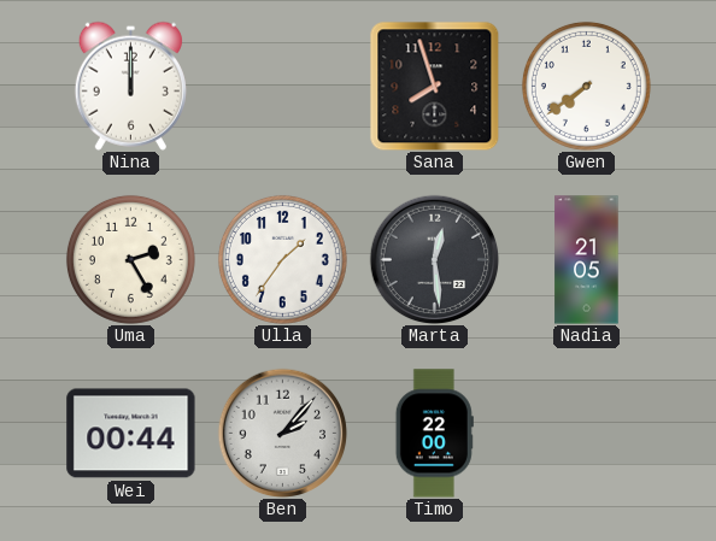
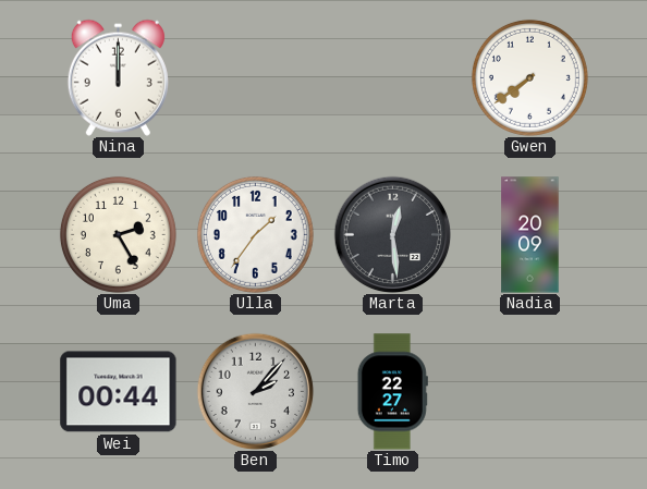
Sana: 7:57 -> none
Nadia: 21:05 -> 20:09
Timo: 22:00 -> 22:27
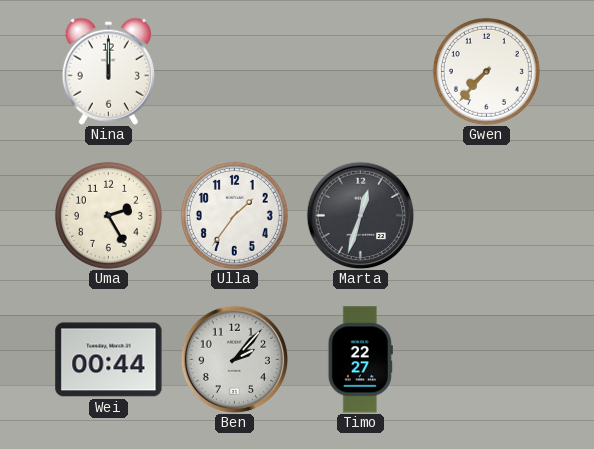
Gwen: 7:39 -> 7:37
Marta: 12:29 -> 12:33
Nadia: 20:09 -> none
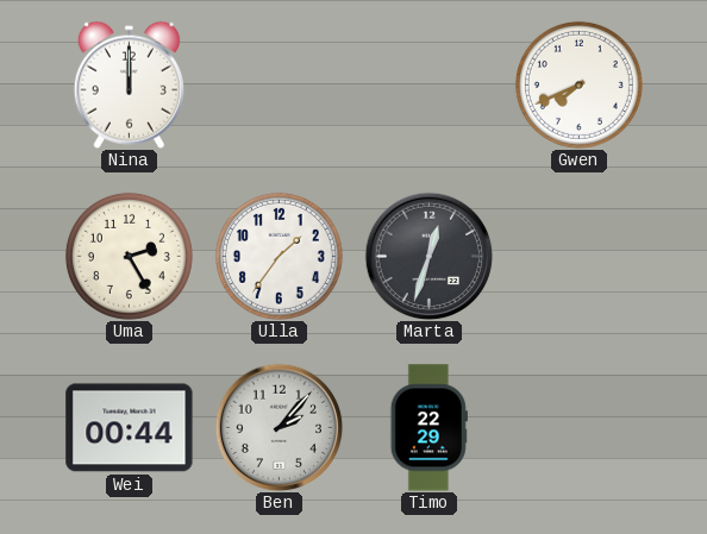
Gwen: 7:37 -> 7:41
Timo: 22:27 -> 22:29
